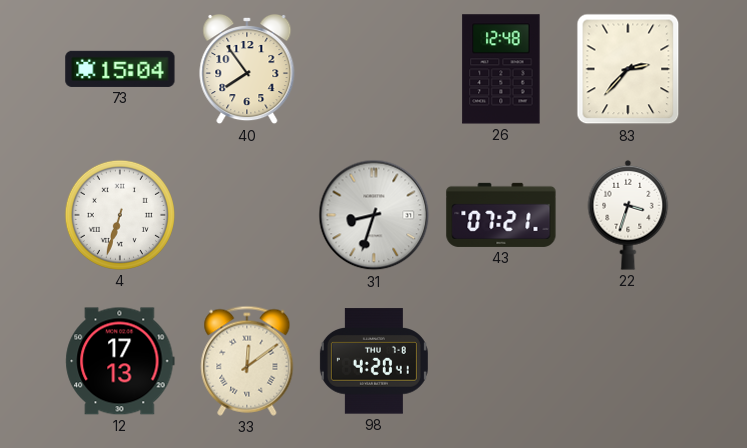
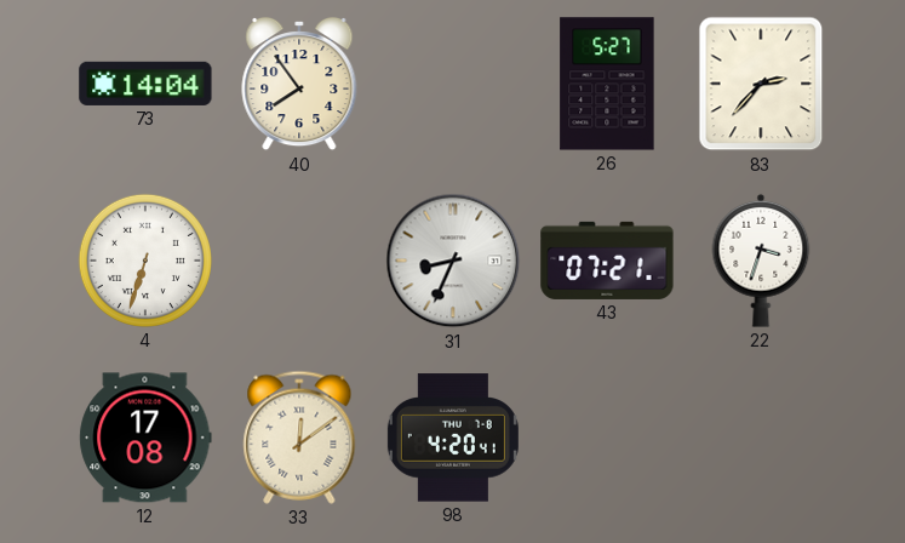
73: 15:04 -> 14:04
26: 12:48 -> 5:27
31: 8:33 -> 8:34
12: 17:13 -> 17:08
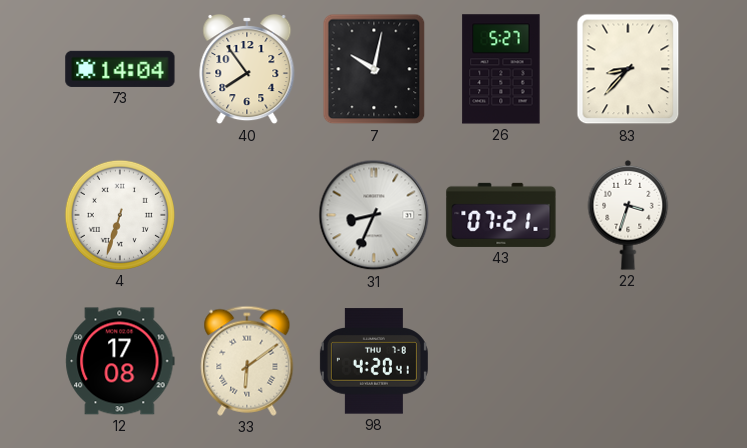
7: none -> 10:02
83: 2:37 -> 8:37
33: 12:09 -> 6:09
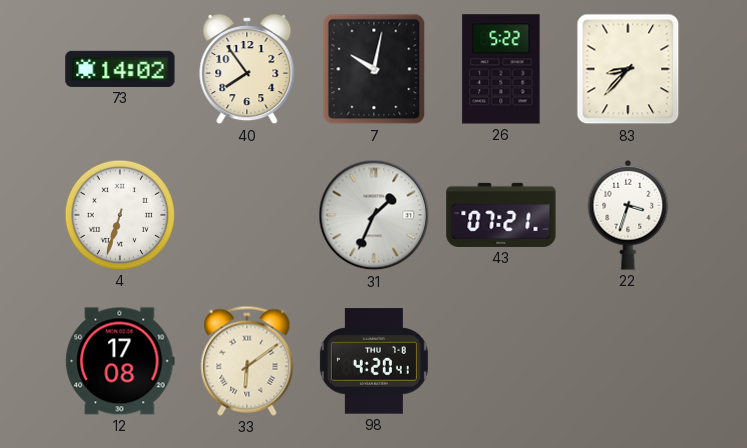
73: 14:04 -> 14:02
26: 5:27 -> 5:22
31: 8:34 -> 1:34
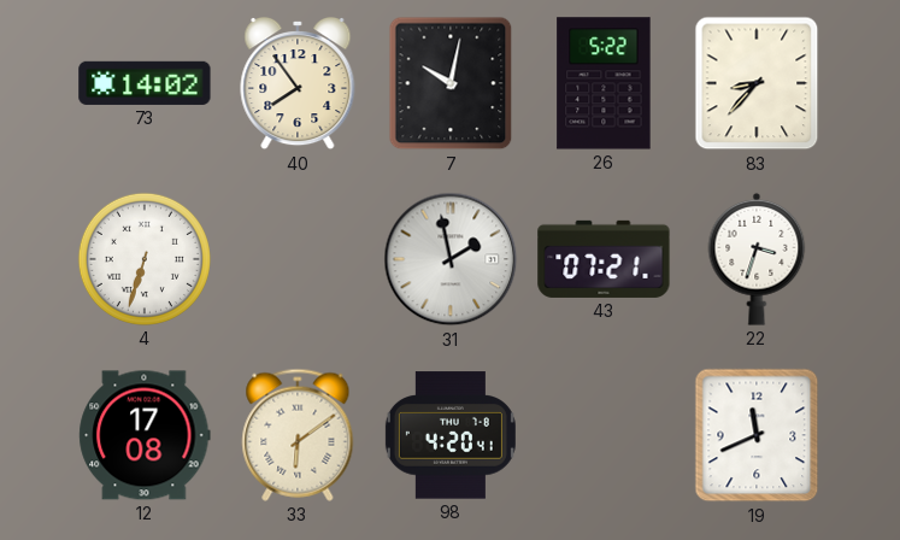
31: 1:34 -> 1:58
19: none -> 11:41
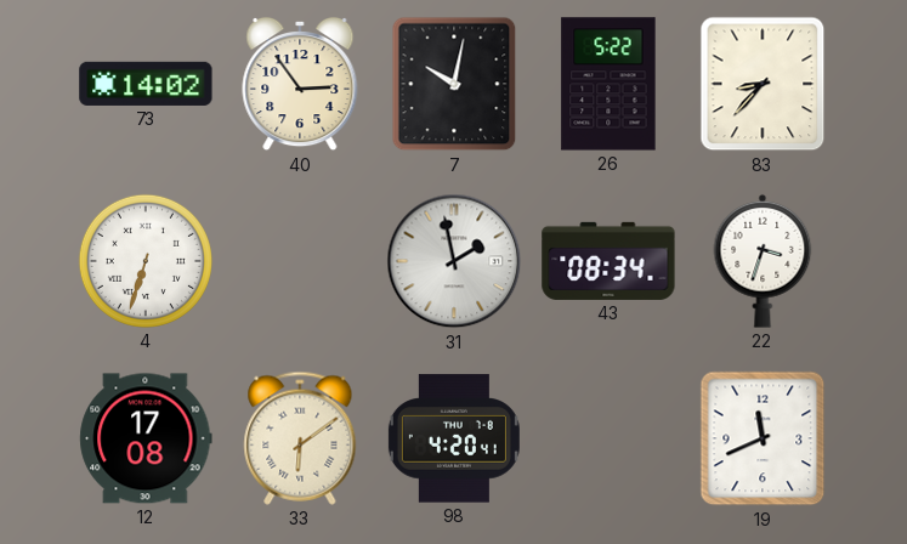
40: 7:54 -> 2:54
43: 07:21 -> 08:34
